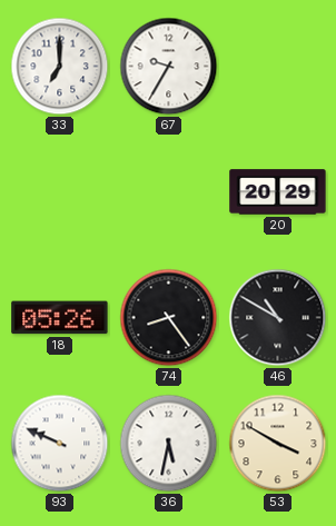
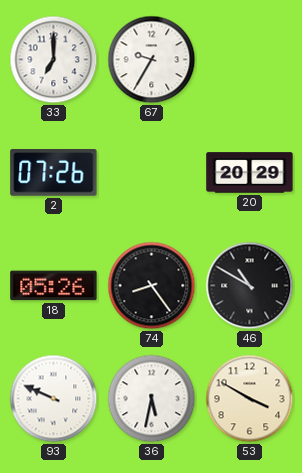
2: none -> 07:26
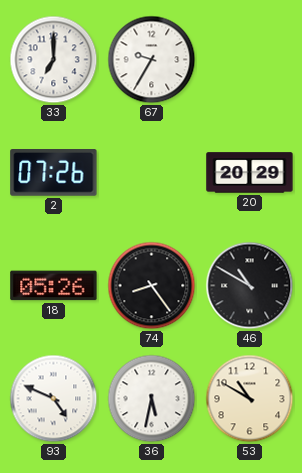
93: 9:49 -> 4:49
53: 3:50 -> 10:50
